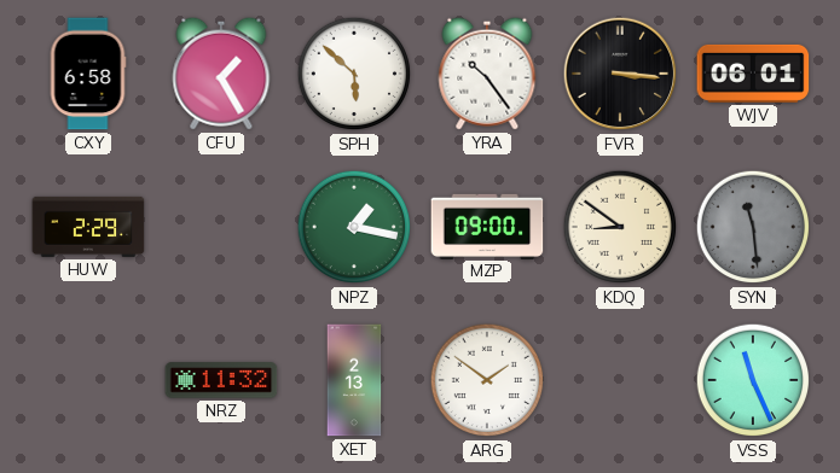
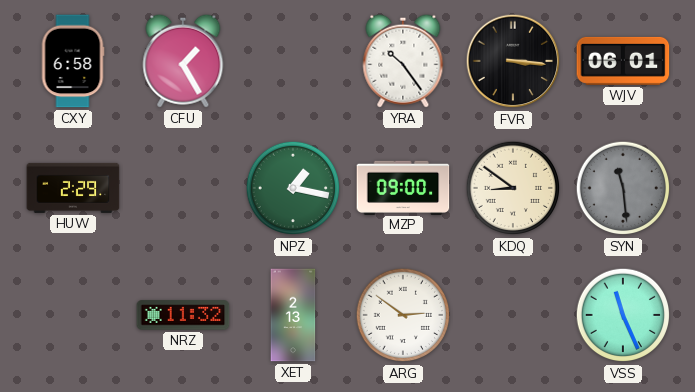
SPH: 5:52 -> none
ARG: 1:51 -> 2:51
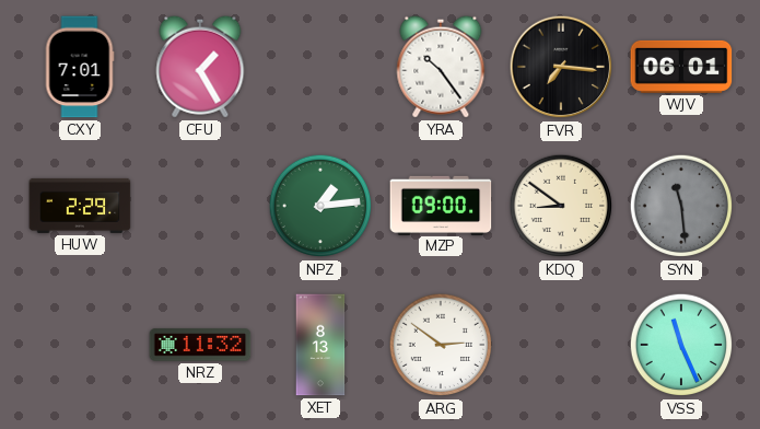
CXY: 6:58 -> 7:01
FVR: 3:16 -> 7:16
NPZ: 1:17 -> 1:14
XET: 2:13 -> 8:13
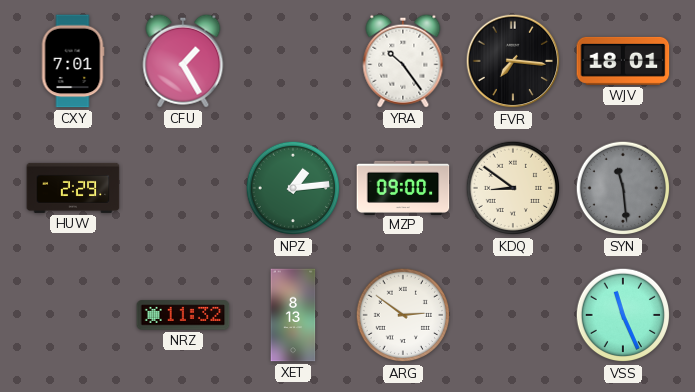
WJV: 06:01 -> 18:01
